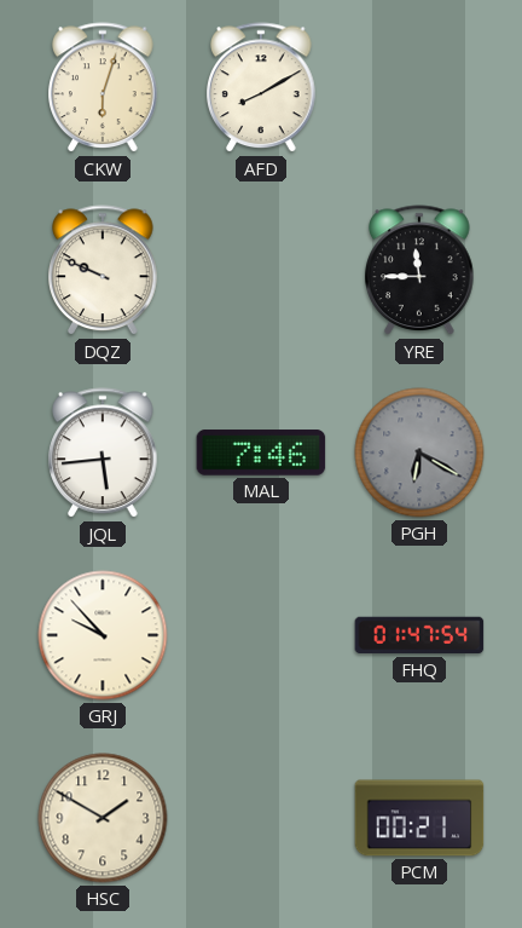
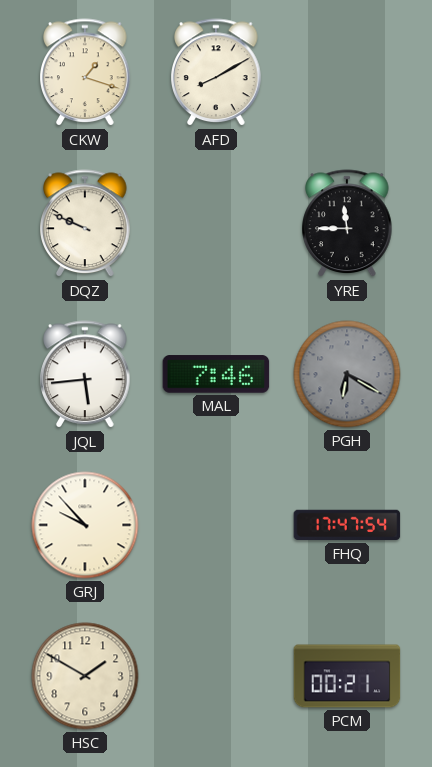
CKW: 6:03 -> 1:18
FHQ: 01:47 -> 17:47
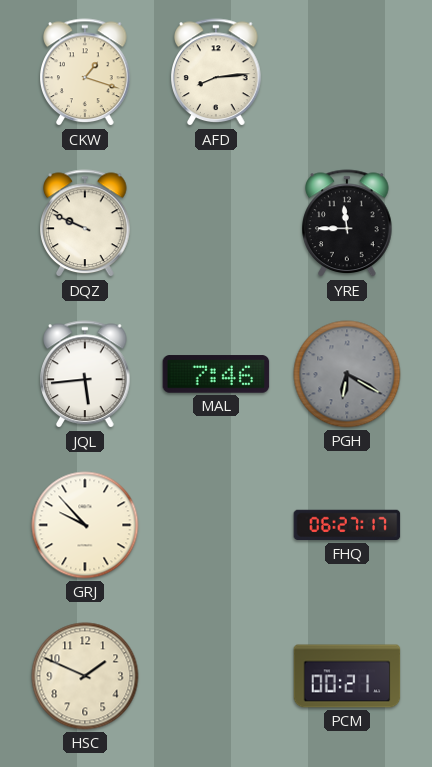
AFD: 8:10 -> 8:14
FHQ: 17:47 -> 06:27
HSC: 1:50 -> 1:49
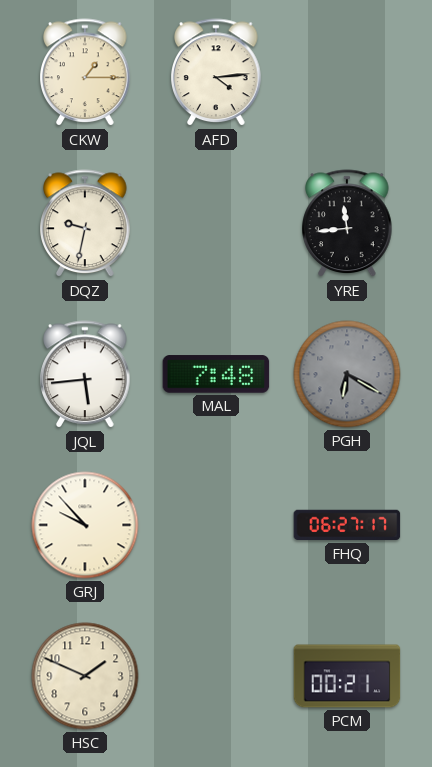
CKW: 1:18 -> 1:15
AFD: 8:14 -> 4:14
DQZ: 9:49 -> 9:32
YRE: 11:45 -> 11:44
MAL: 7:46 -> 7:48
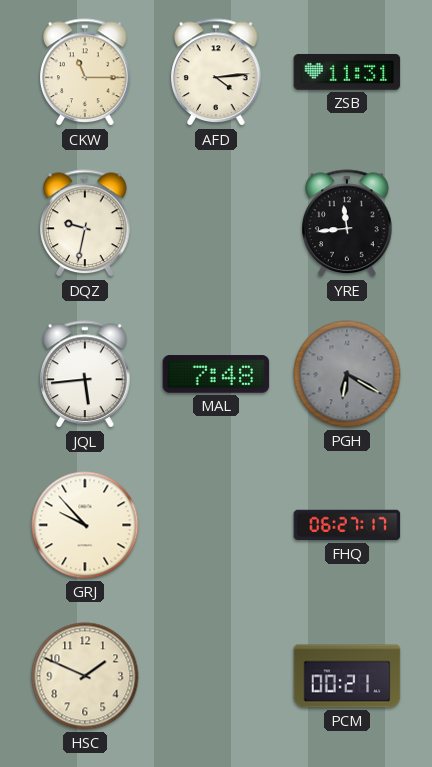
CKW: 1:15 -> 11:15
ZSB: none -> 11:31
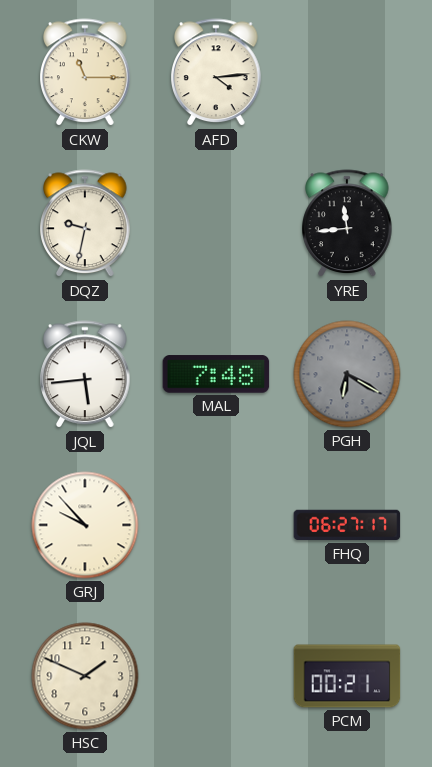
ZSB: 11:31 -> none
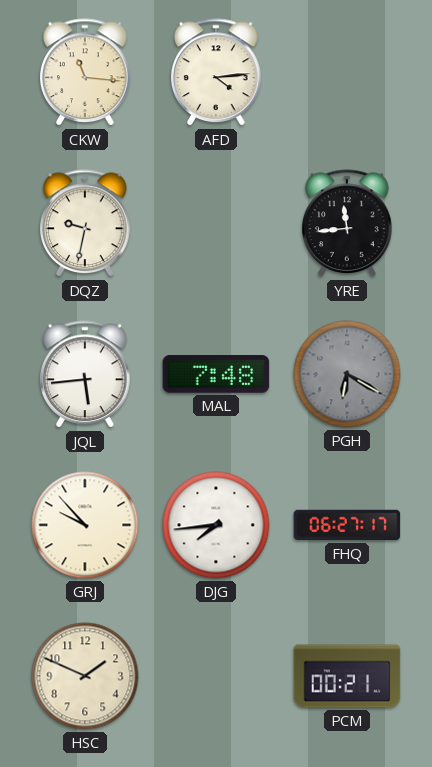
CKW: 11:15 -> 11:16
DJG: none -> 7:44
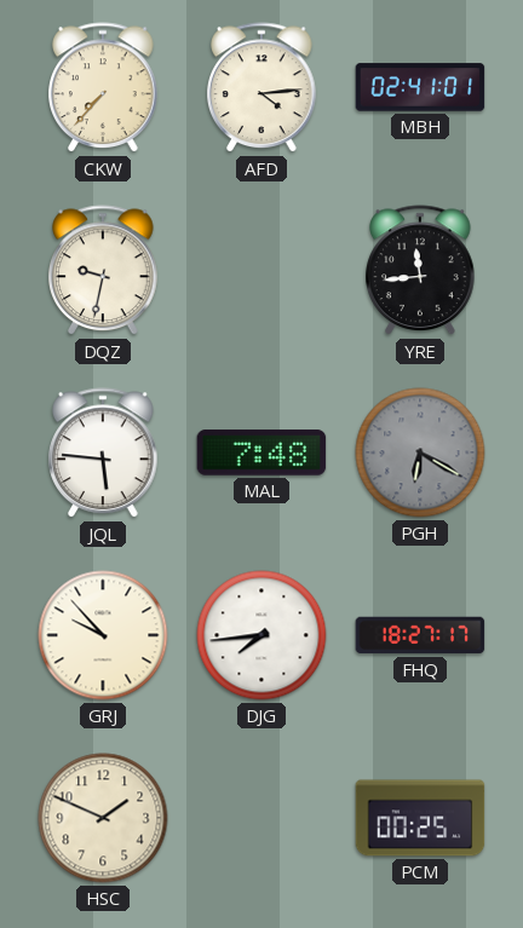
CKW: 11:16 -> 7:37
MBH: none -> 02:41
JQL: 5:44 -> 5:46
FHQ: 06:27 -> 18:27
PCM: 00:21 -> 00:25
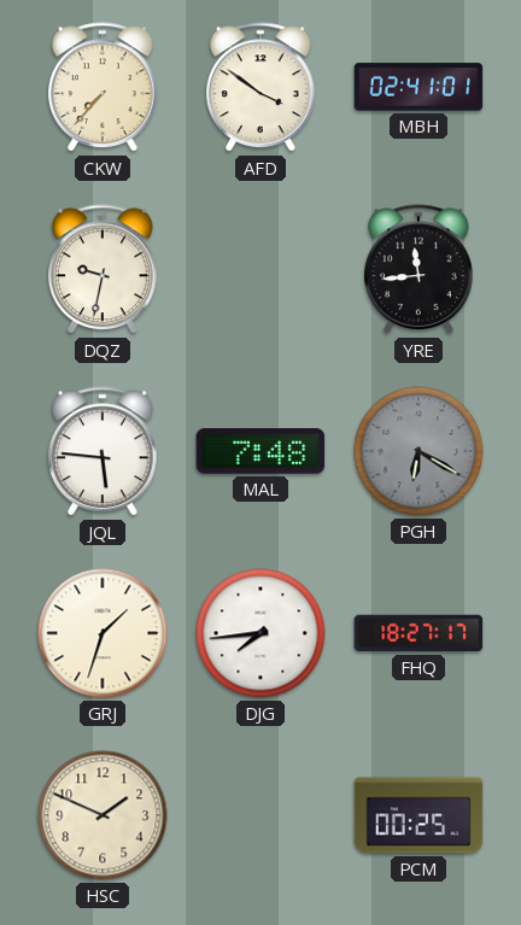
AFD: 4:14 -> 3:51
GRJ: 9:53 -> 1:33
